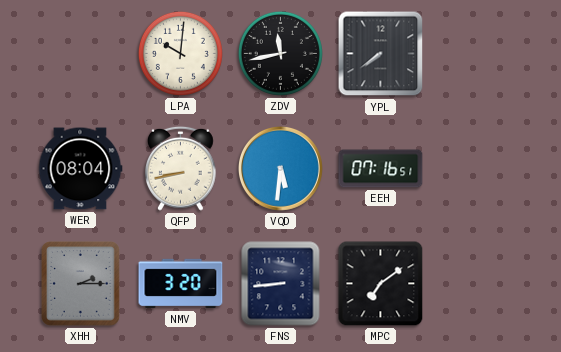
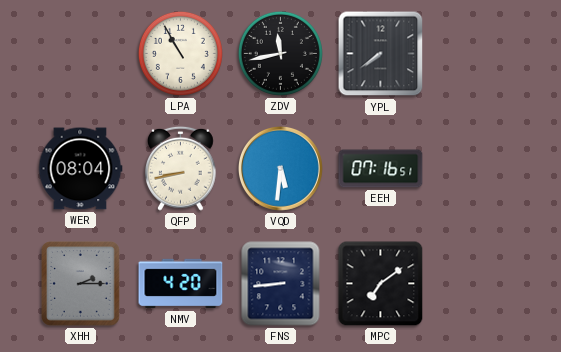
LPA: 10:01 -> 10:55
NMV: 3:20 -> 4:20
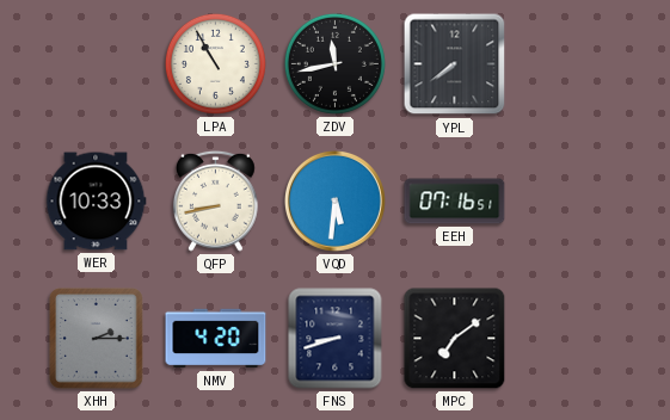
WER: 08:04 -> 10:33
FNS: 8:44 -> 8:42
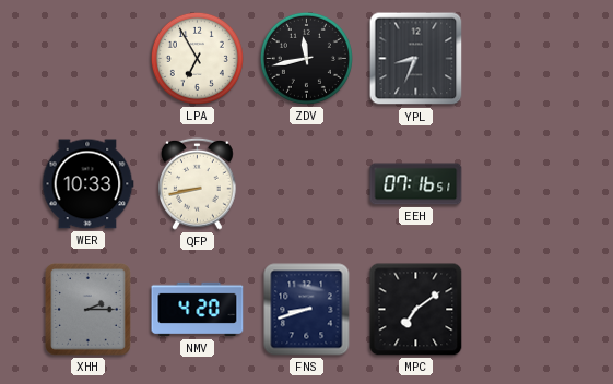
LPA: 10:55 -> 6:55
YPL: 7:39 -> 8:34
VQD: 5:31 -> none
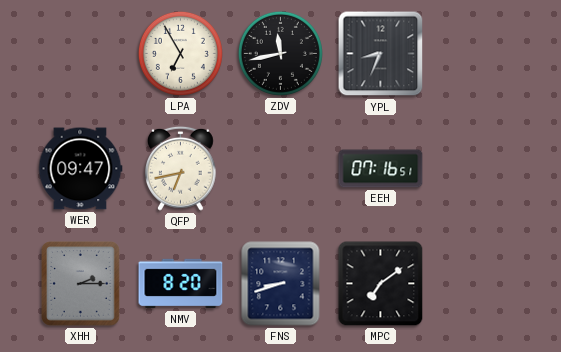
WER: 10:33 -> 09:47
QFP: 8:43 -> 6:43
NMV: 4:20 -> 8:20
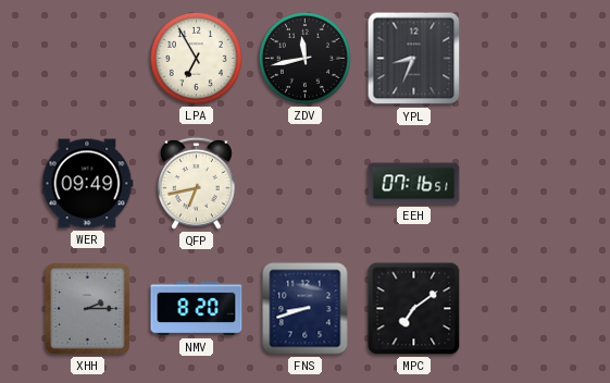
WER: 09:47 -> 09:49
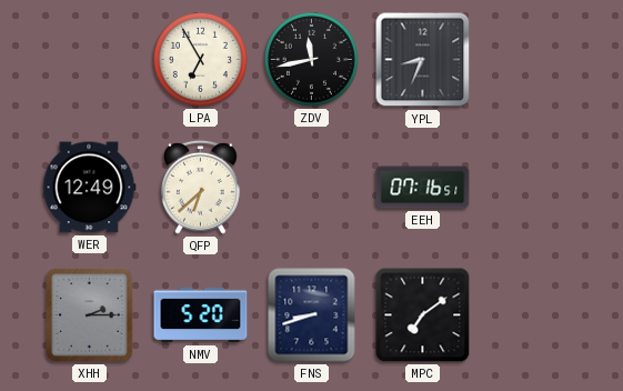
WER: 09:49 -> 12:49
QFP: 6:43 -> 6:38
NMV: 8:20 -> 5:20
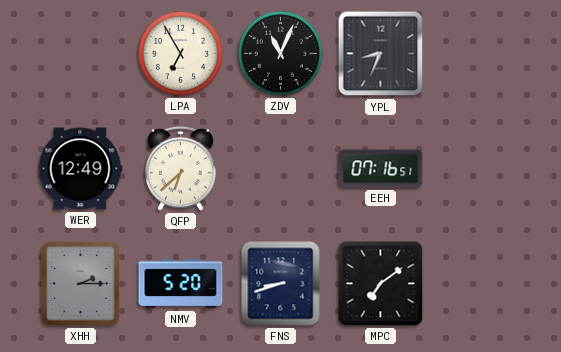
ZDV: 11:43 -> 11:04
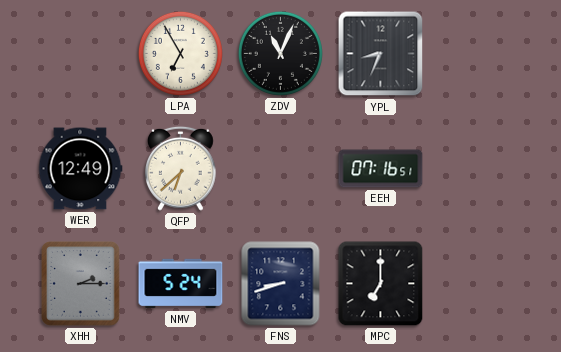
NMV: 5:20 -> 5:24
MPC: 7:09 -> 7:00
